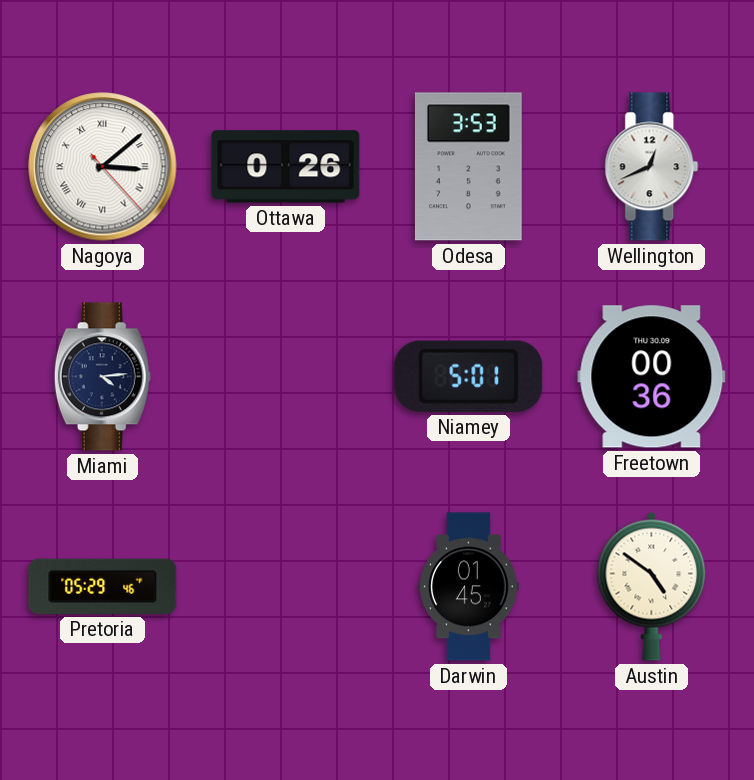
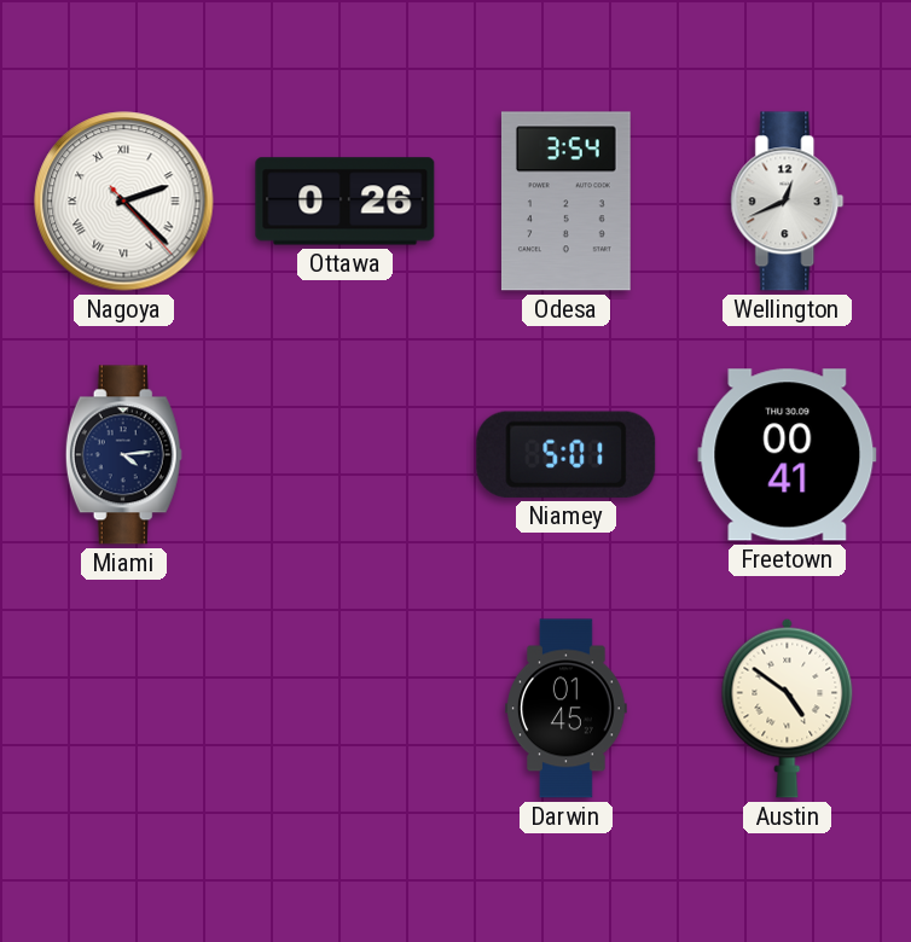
Nagoya: 3:08 -> 2:22
Odesa: 3:53 -> 3:54
Freetown: 00:36 -> 00:41
Pretoria: 05:29 -> none
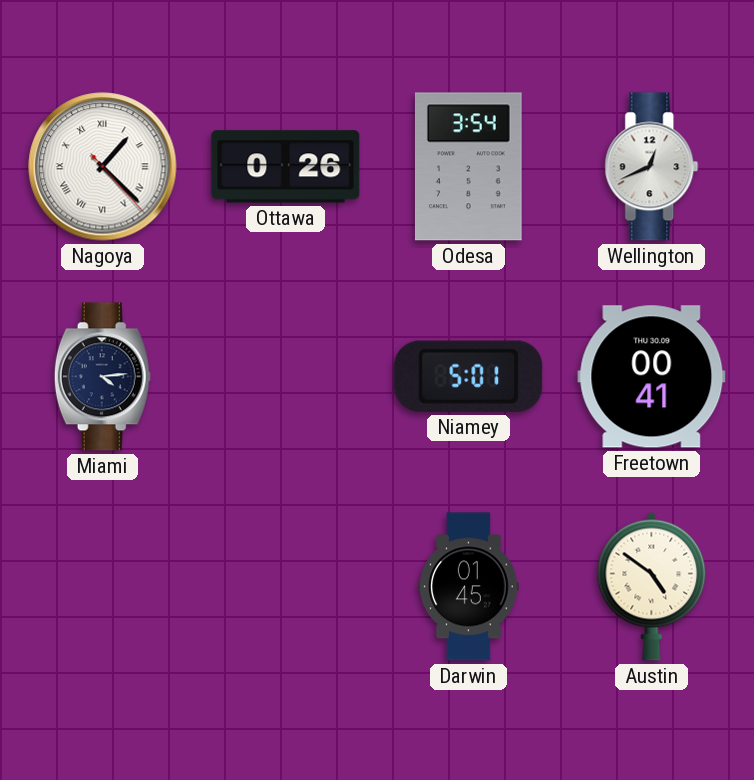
Nagoya: 2:22 -> 1:22
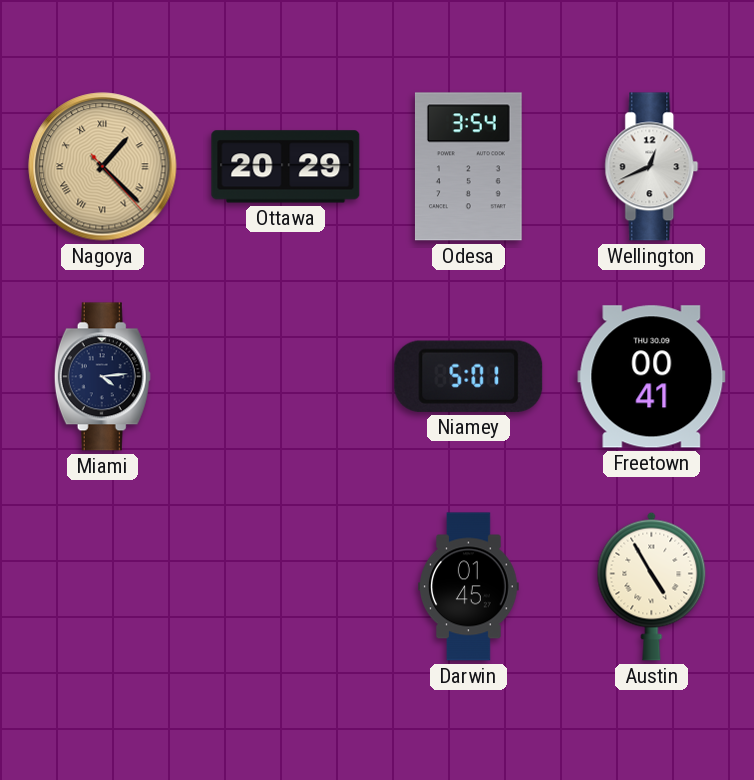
Nagoya dial: white -> champagne
Ottawa: 0:26 -> 20:29
Austin: 4:51 -> 4:55
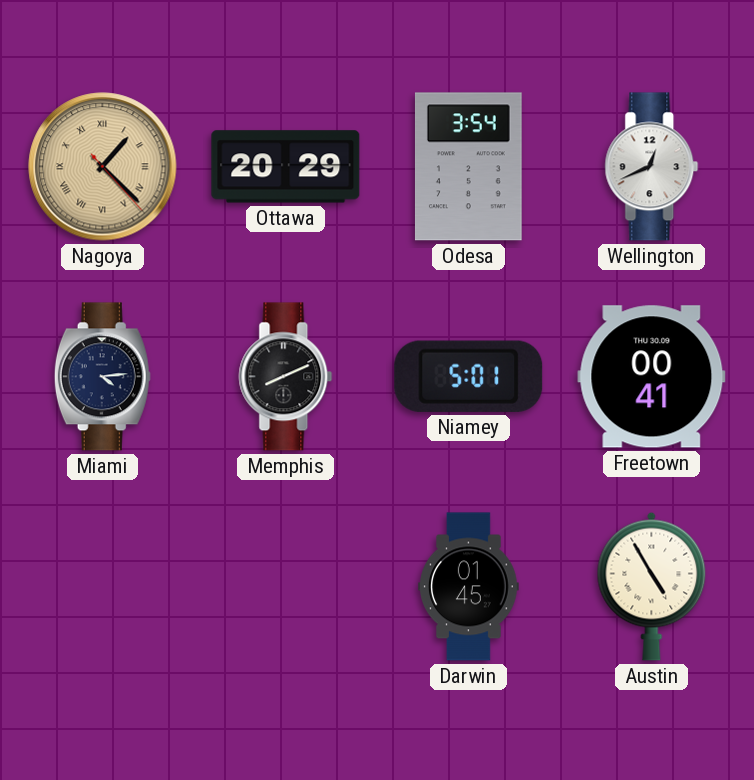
Memphis: none -> 8:11
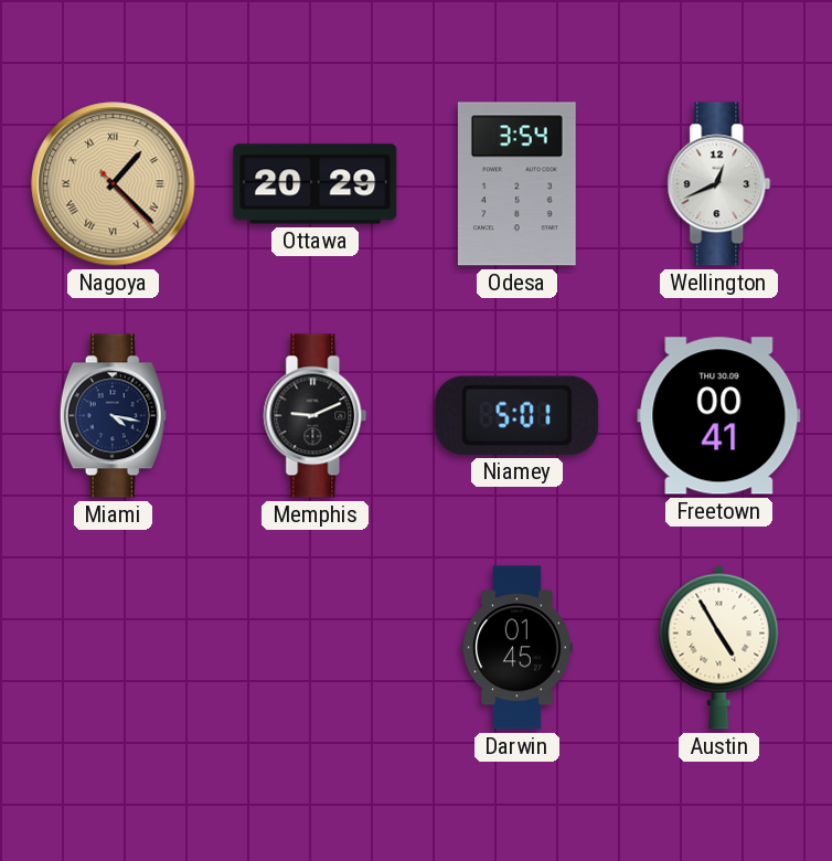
Miami: 4:14 -> 4:17
Memphis: 8:11 -> 9:11
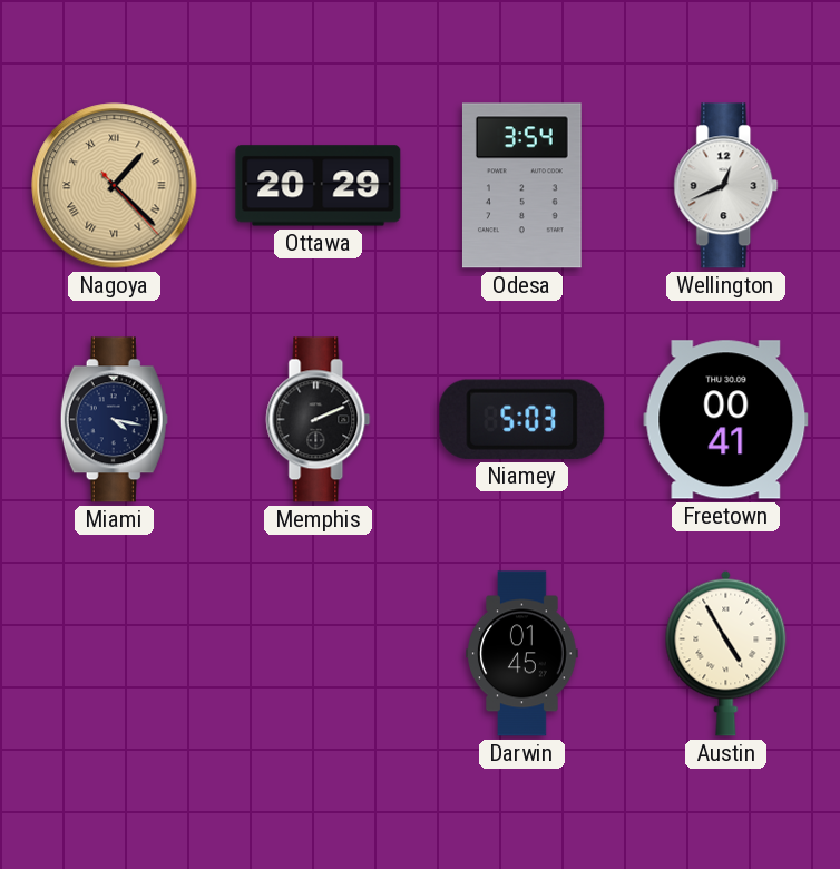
Memphis: 9:11 -> 2:11
Niamey: 5:01 -> 5:03
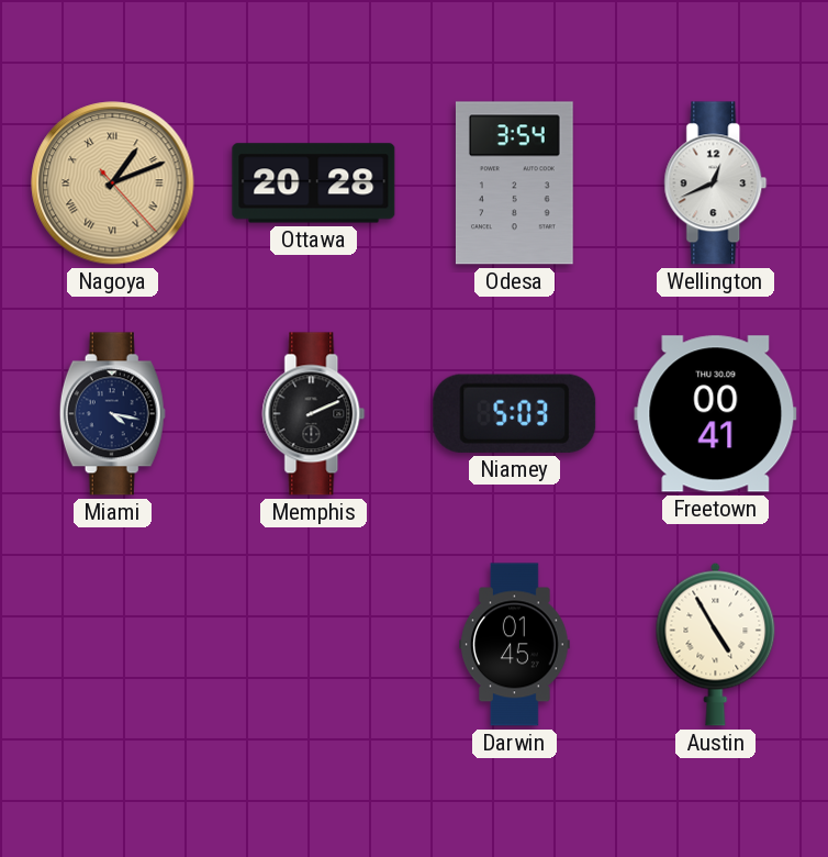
Nagoya: 1:22 -> 1:11
Ottawa: 20:29 -> 20:28
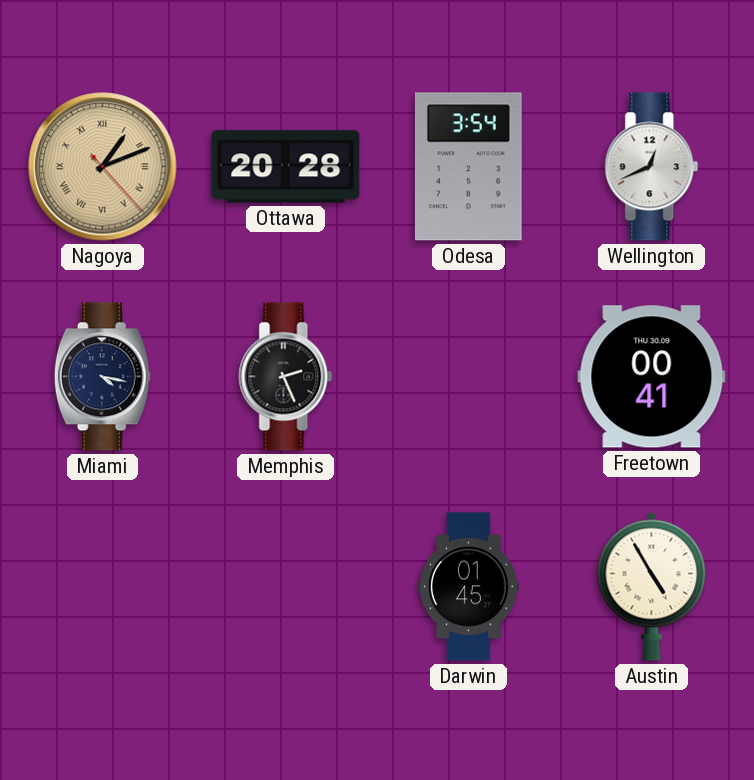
Memphis: 2:11 -> 2:26
Niamey: 5:03 -> none
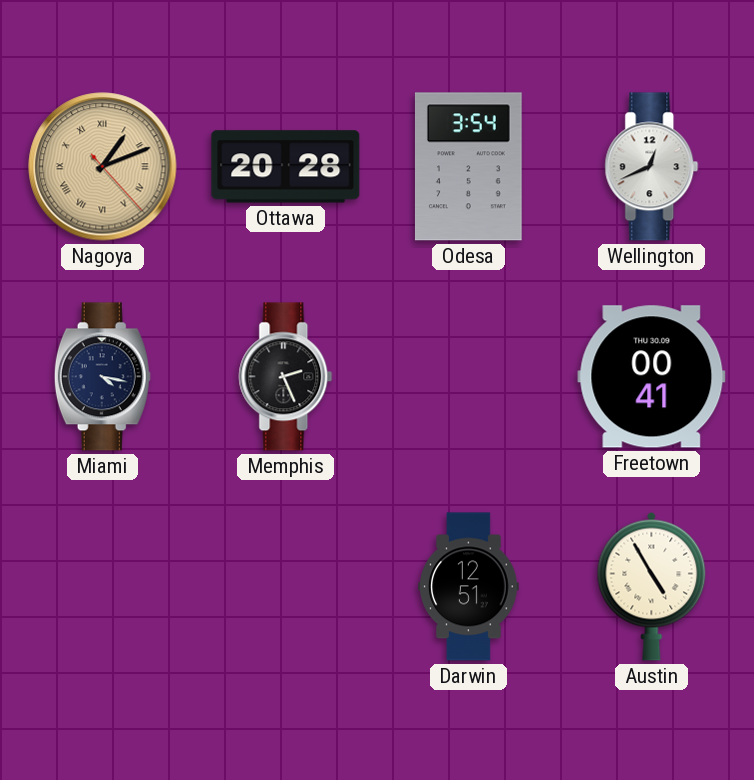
Darwin: 01:45 -> 12:51
